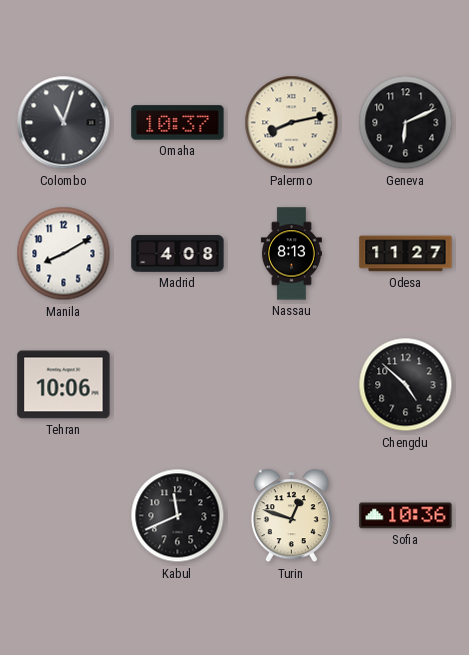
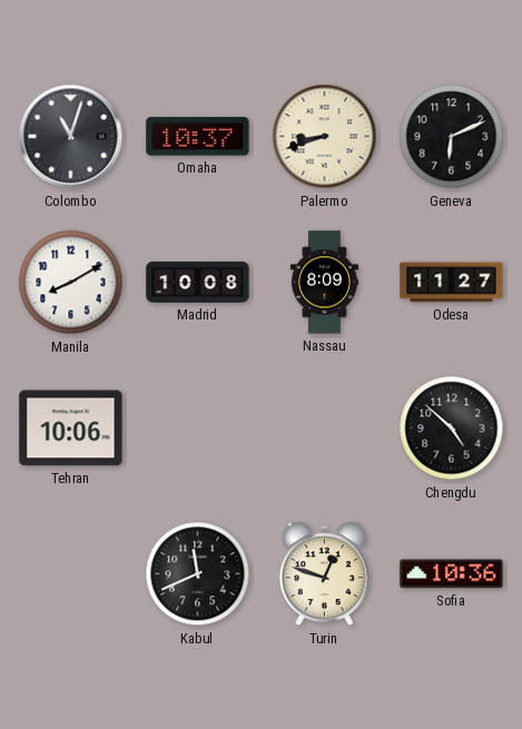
Palermo: 8:13 -> 8:42
Madrid: 4:08 -> 10:08
Nassau: 8:13 -> 8:09
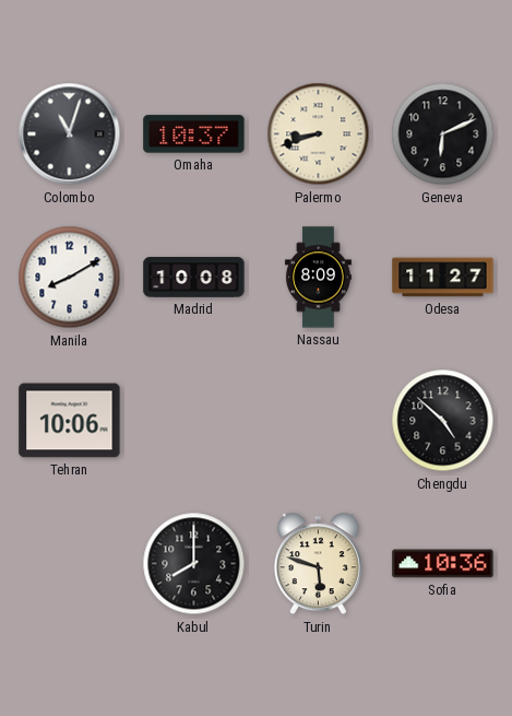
Kabul: 11:41 -> 8:00
Turin: 12:48 -> 5:48
